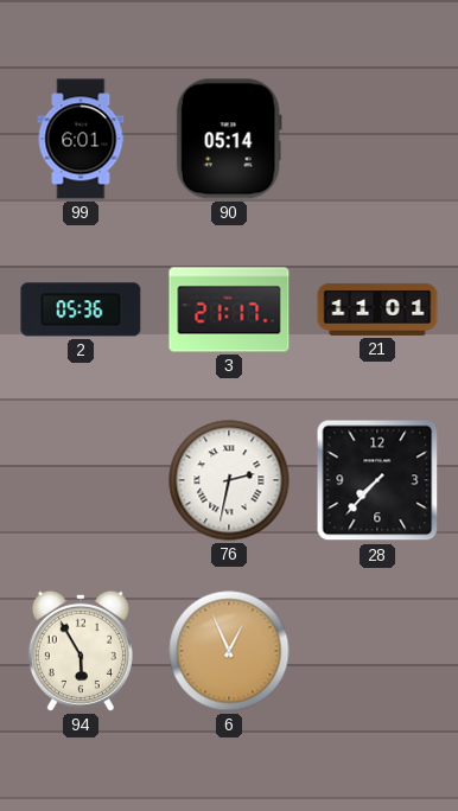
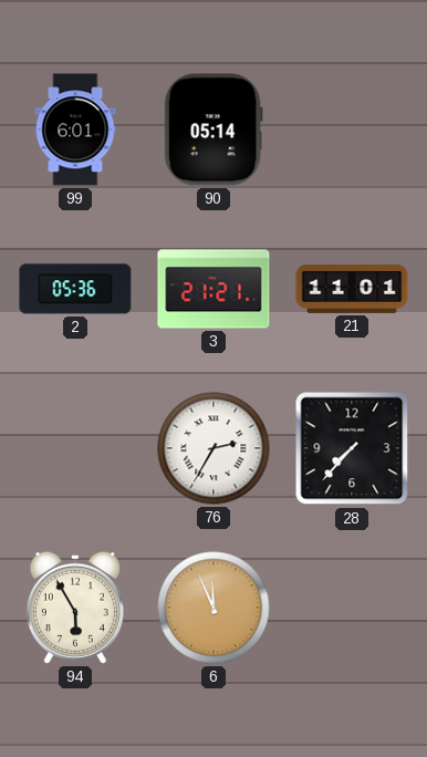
3: 21:17 -> 21:21
76: 2:32 -> 2:35
6: 12:56 -> 11:56
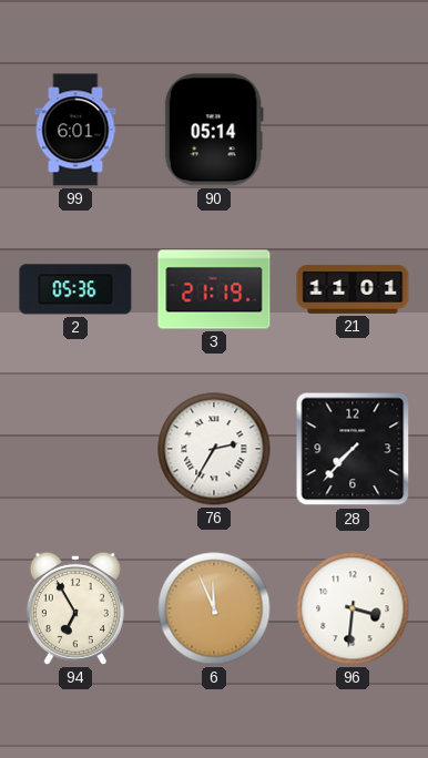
3: 21:21 -> 21:19
94: 5:55 -> 6:55
96: none -> 3:31
